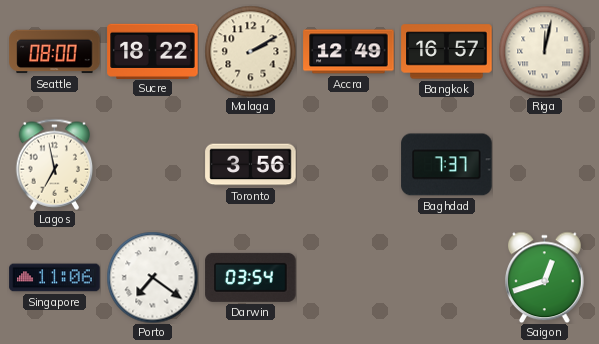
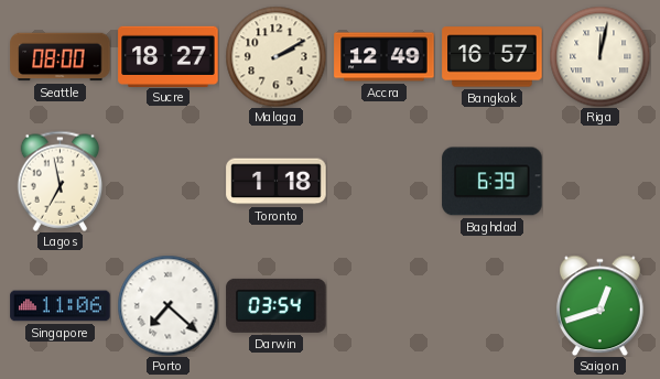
Sucre: 18:22 -> 18:27
Toronto: 3:56 -> 1:18
Baghdad: 7:37 -> 6:39
Porto: 7:21 -> 7:22
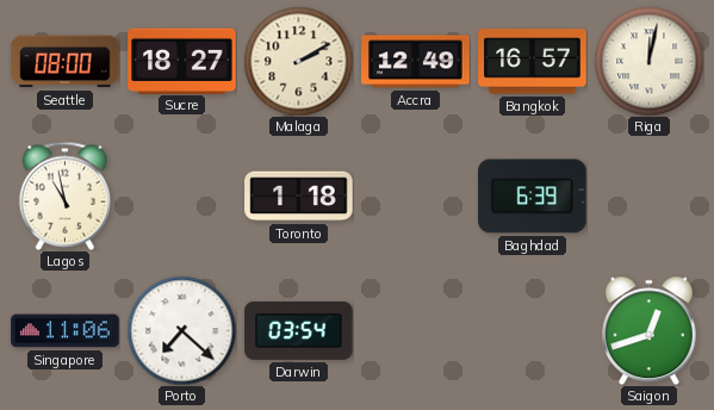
Lagos: 6:58 -> 10:58
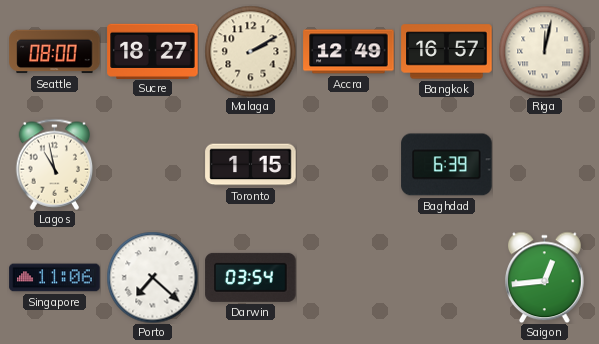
Toronto: 1:18 -> 1:15
Saigon: 12:42 -> 12:44
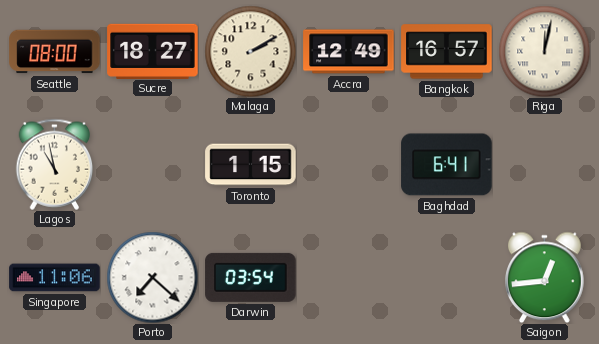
Baghdad: 6:39 -> 6:41
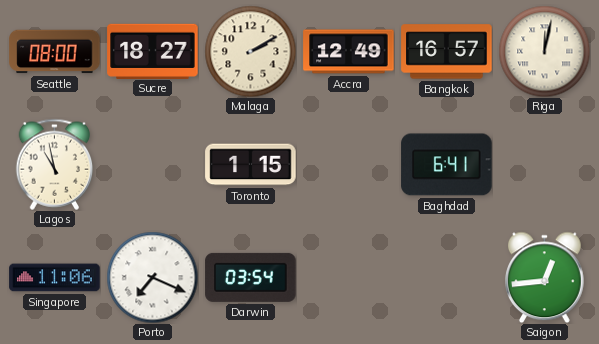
Porto: 7:22 -> 7:19
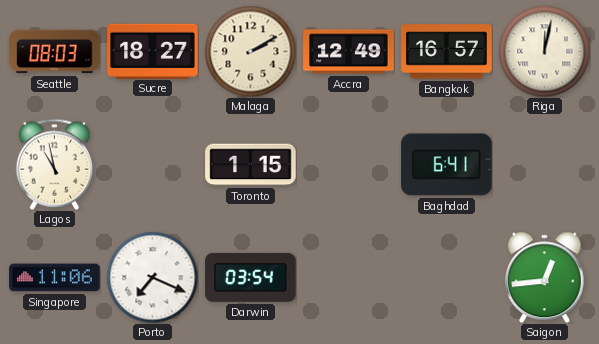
Seattle: 08:00 -> 08:03
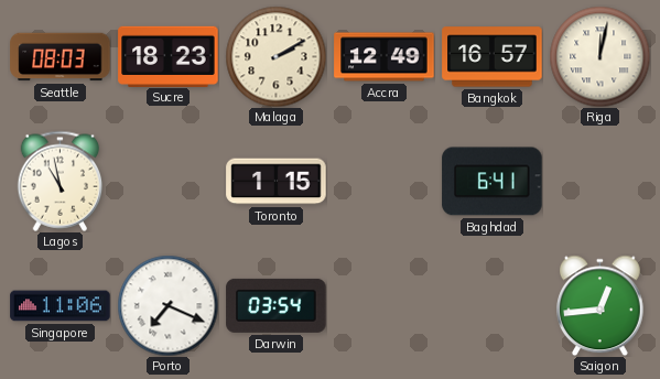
Sucre: 18:27 -> 18:23
